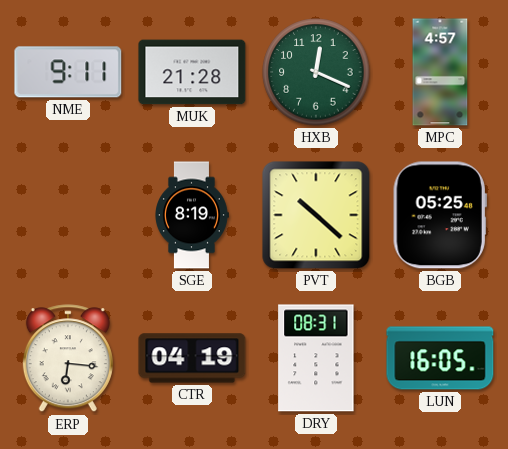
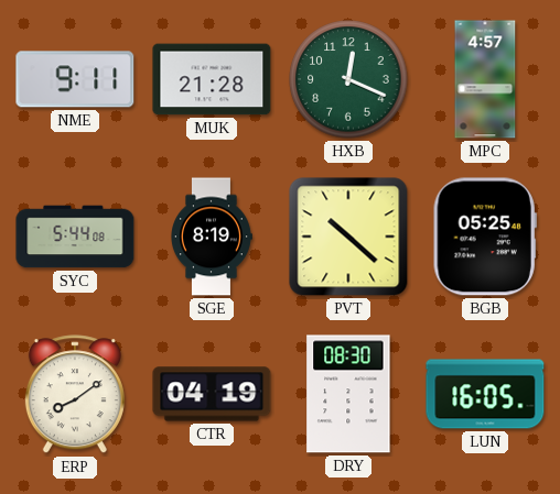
SYC: none -> 5:44
ERP: 6:16 -> 8:09
DRY: 08:31 -> 08:30
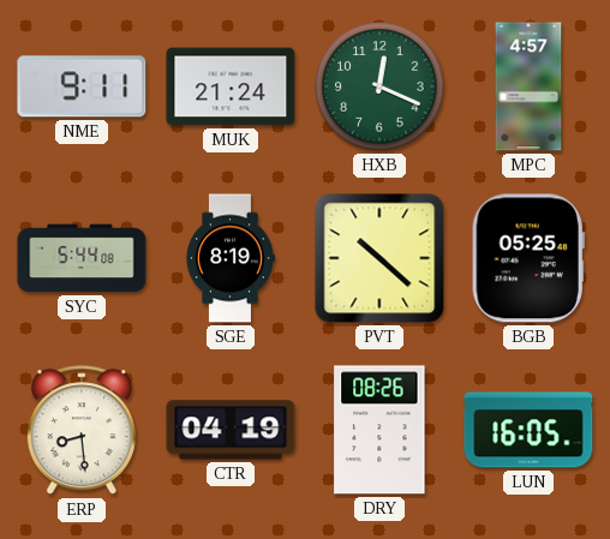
MUK: 21:28 -> 21:24
ERP: 8:09 -> 8:29
DRY: 08:30 -> 08:26
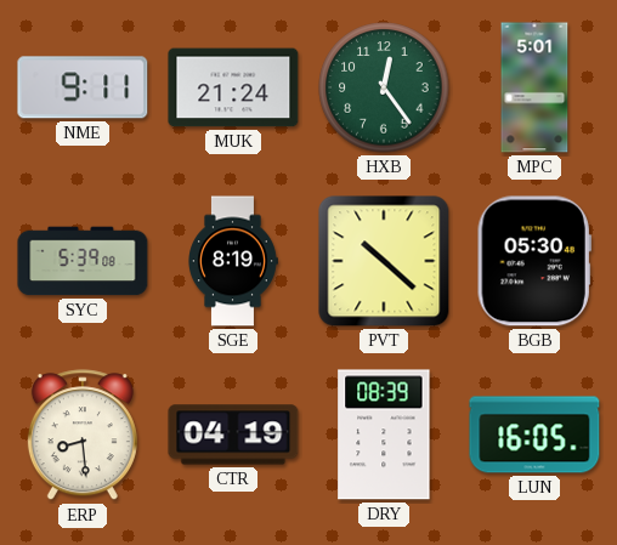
HXB: 12:19 -> 12:24
MPC: 4:57 -> 5:01
SYC: 5:44 -> 5:39
BGB: 05:25 -> 05:30
DRY: 08:26 -> 08:39
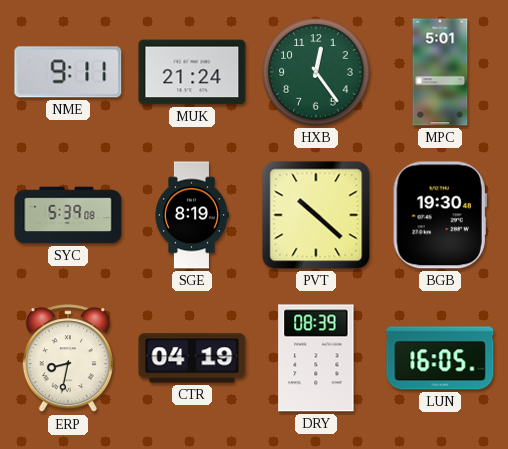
BGB: 05:30 -> 19:30
ERP: 8:29 -> 8:32
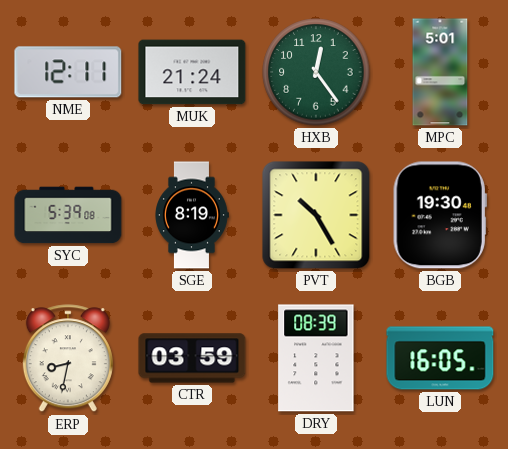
NME: 9:11 -> 12:11
PVT: 10:22 -> 10:25
CTR: 04:19 -> 03:59
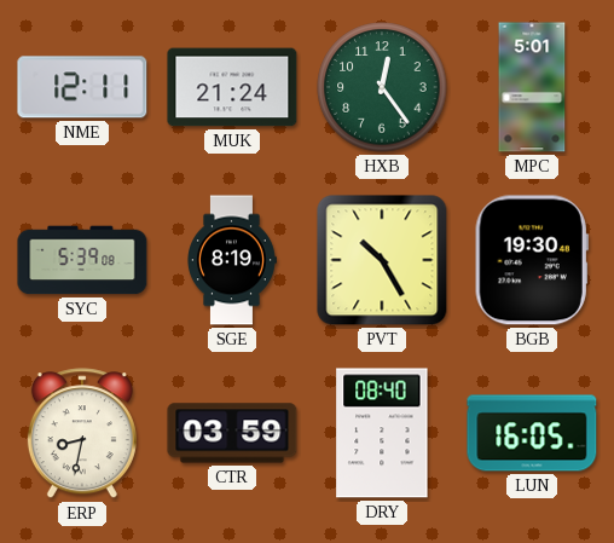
DRY: 08:39 -> 08:40
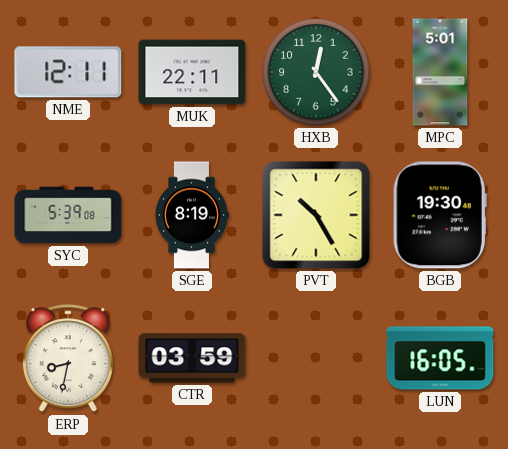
MUK: 21:24 -> 22:11
DRY: 08:40 -> none
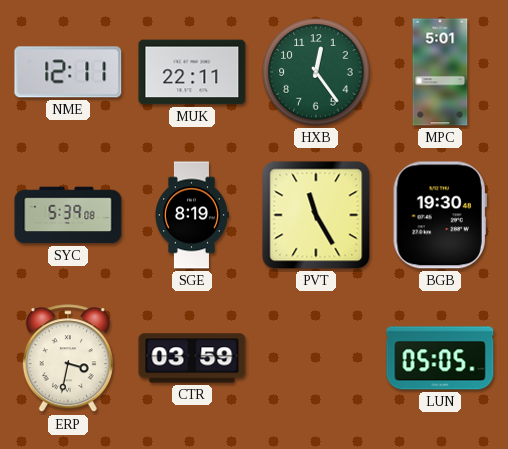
PVT: 10:25 -> 11:25
ERP: 8:32 -> 3:32
LUN: 16:05 -> 05:05
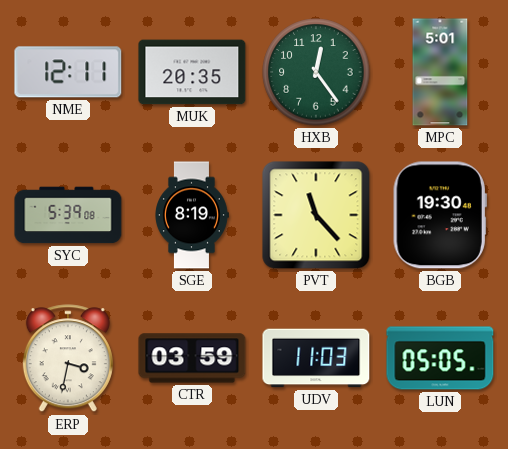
MUK: 22:11 -> 20:35
PVT: 11:25 -> 11:23
UDV: none -> 11:03
